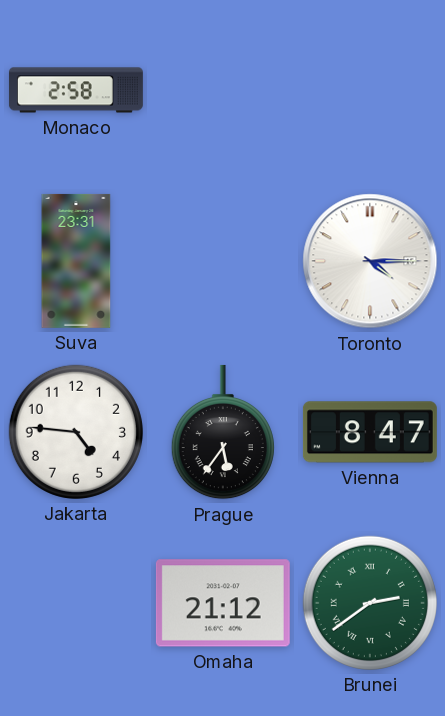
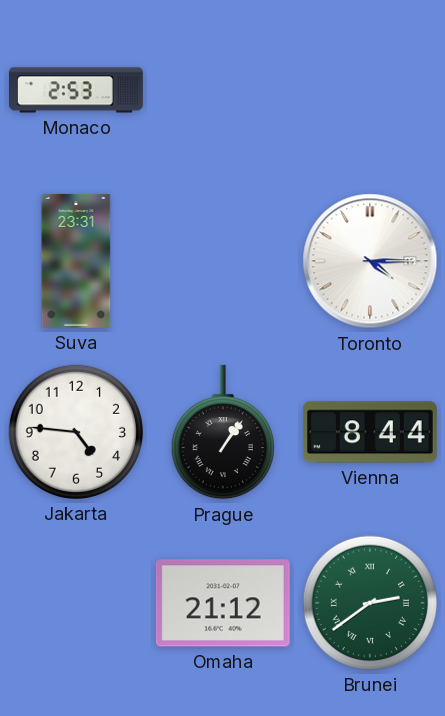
Monaco: 2:58 -> 2:53
Prague: 5:36 -> 1:06
Vienna: 8:47 -> 8:44
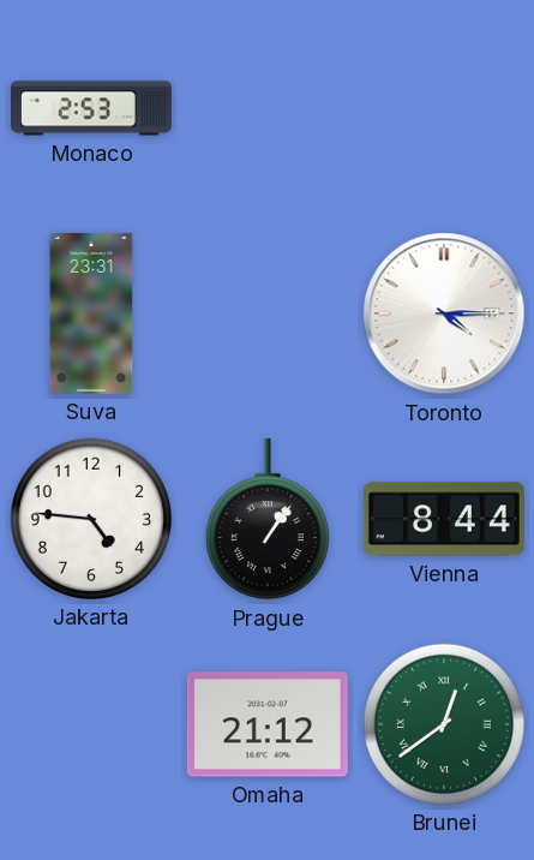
Brunei: 2:39 -> 12:39
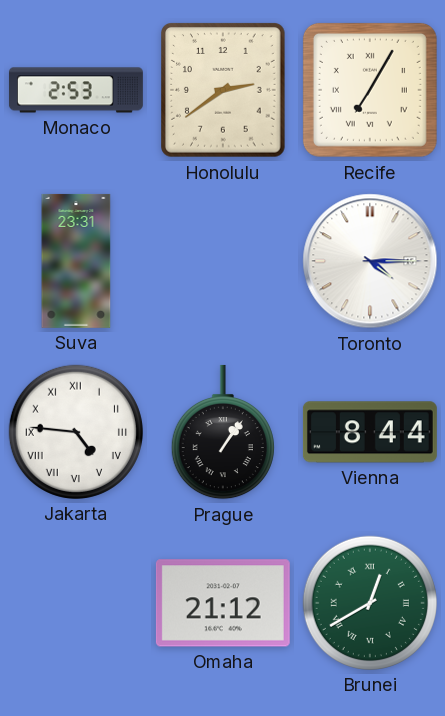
Honolulu: none -> 2:39
Recife: none -> 7:05
Jakarta numerals: Arabic -> Roman
Brunei: 12:39 -> 12:40
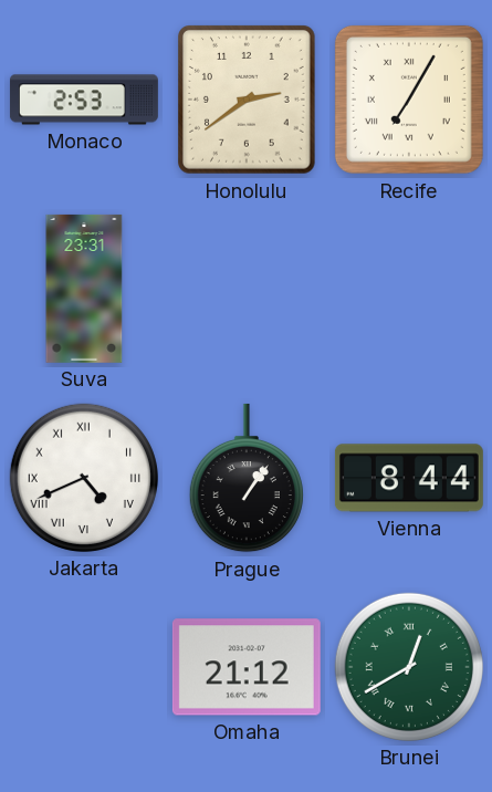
Toronto: 4:15 -> none
Jakarta: 4:46 -> 4:41
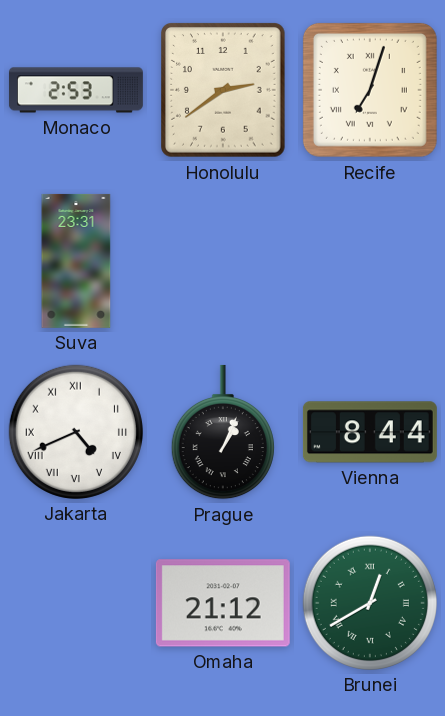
Recife: 7:05 -> 7:03
Prague: 1:06 -> 1:04
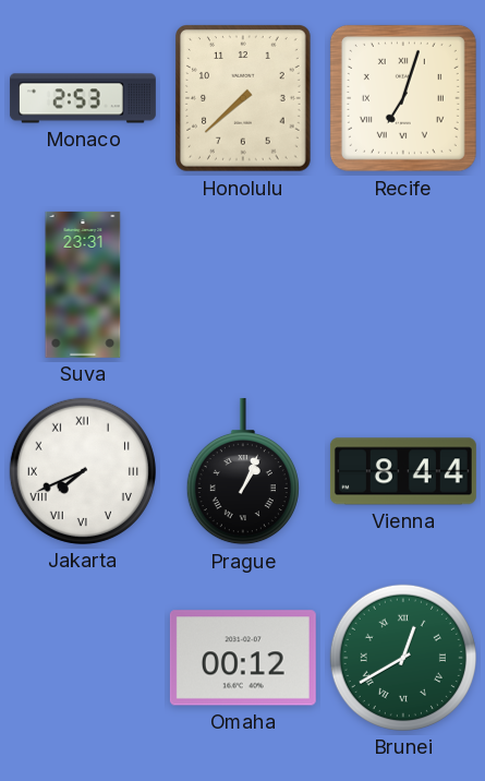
Honolulu: 2:39 -> 7:38
Jakarta: 4:41 -> 7:41
Omaha: 21:12 -> 00:12
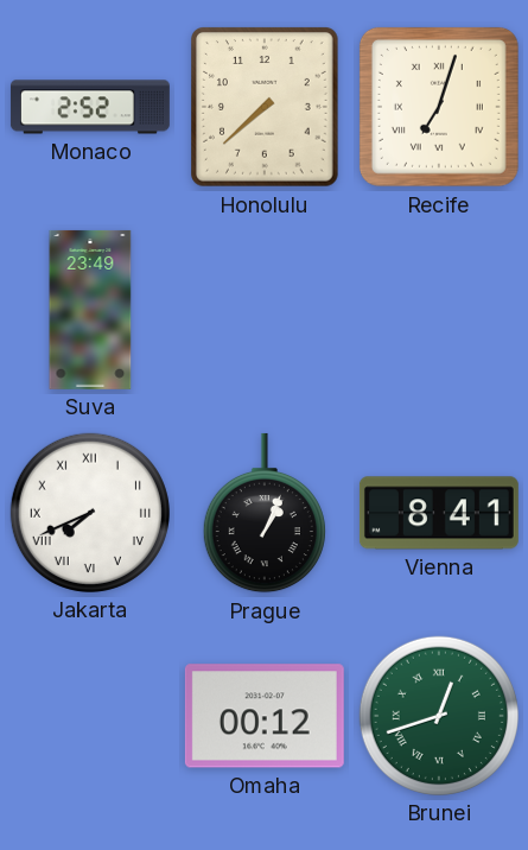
Monaco: 2:53 -> 2:52
Suva: 23:31 -> 23:49
Vienna: 8:44 -> 8:41
Brunei: 12:40 -> 12:42
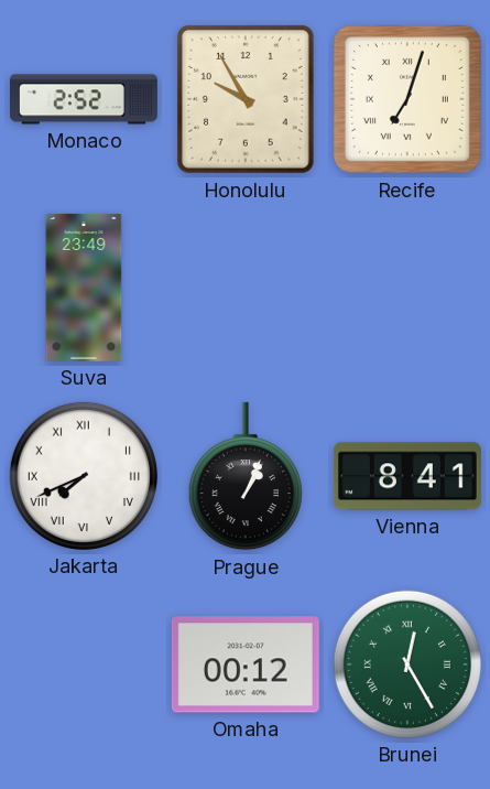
Honolulu: 7:38 -> 9:55
Brunei: 12:42 -> 12:25
